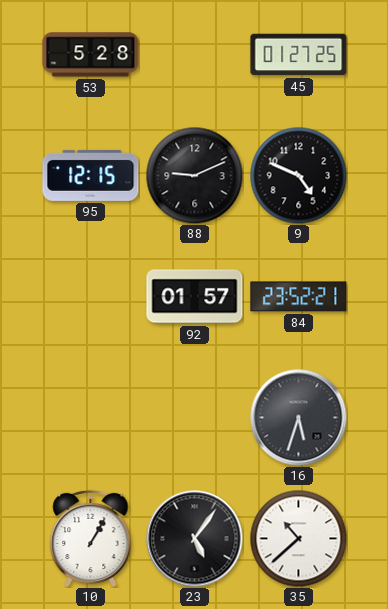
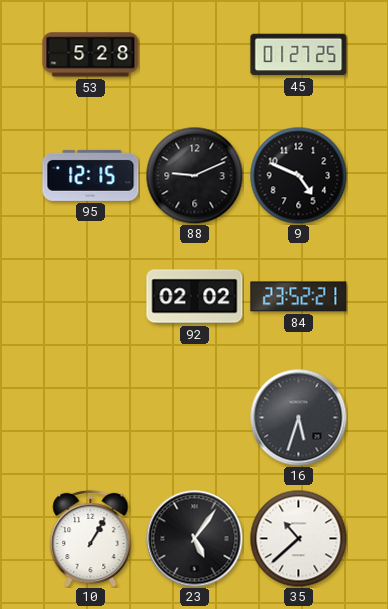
92: 01:57 -> 02:02
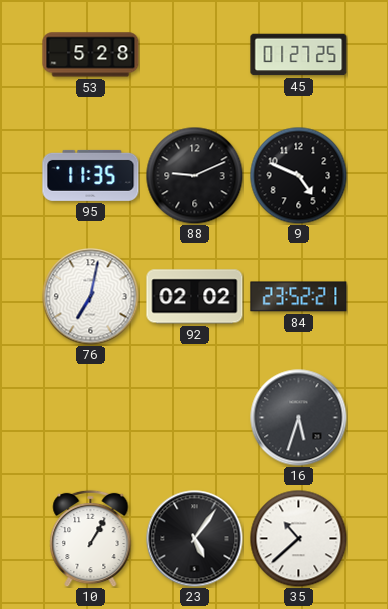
95: 12:15 -> 11:35
76: none -> 7:02
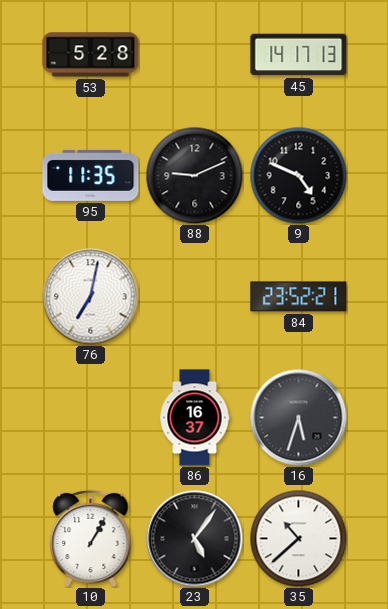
45: 01:27 -> 14:17
92: 02:02 -> none
86: none -> 16:37
